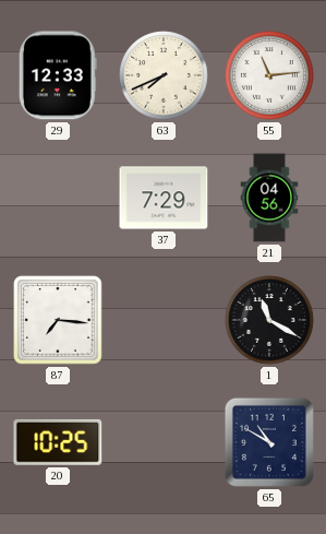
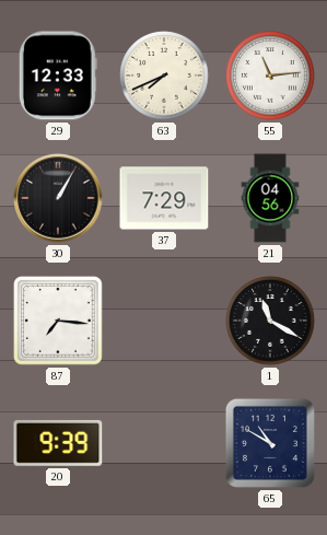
30: none -> 1:05
20: 10:25 -> 9:39
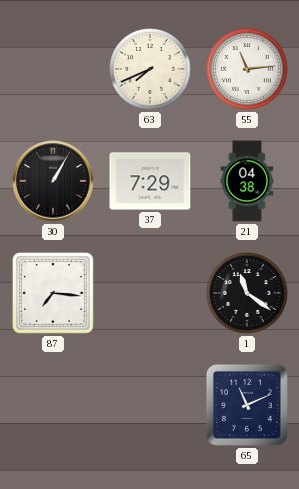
29: 12:33 -> none
21: 04:56 -> 04:38
1: 11:20 -> 11:21
20: 9:39 -> none
65: 10:50 -> 11:11
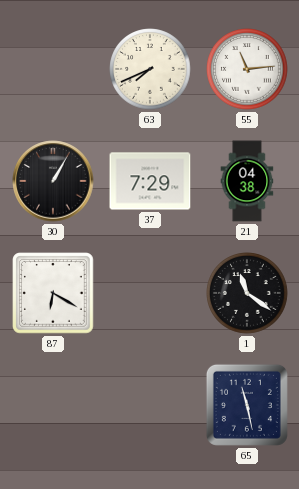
87: 7:16 -> 6:20
65: 11:11 -> 11:28
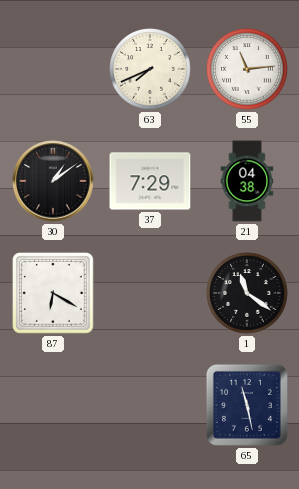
30: 1:05 -> 1:09
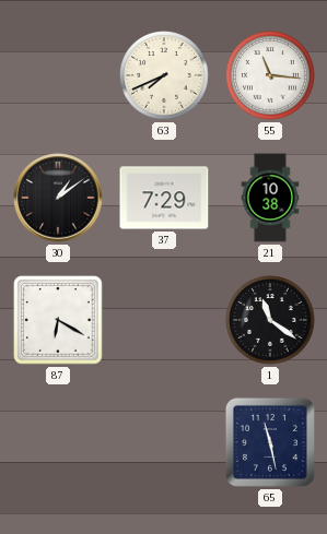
55: 11:14 -> 11:16
21: 04:38 -> 10:38
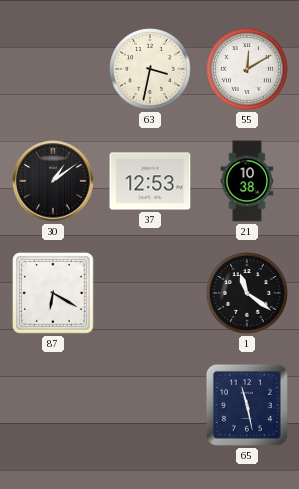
63: 7:41 -> 3:32
55: 11:16 -> 12:10
37: 7:29 -> 12:53
